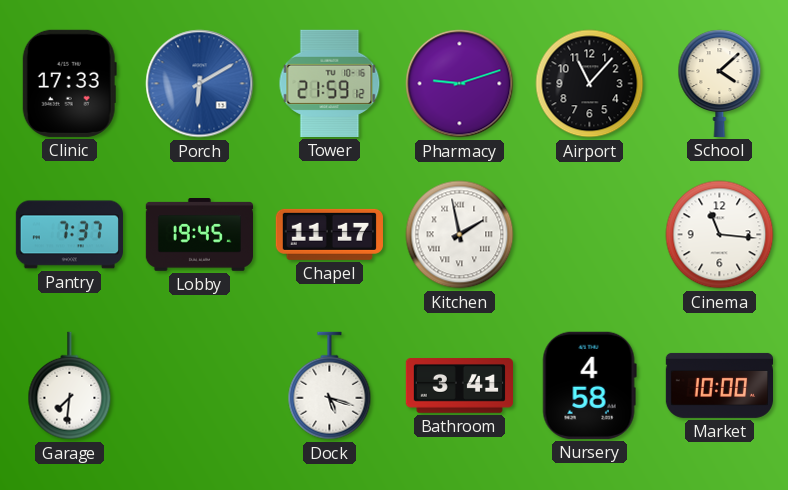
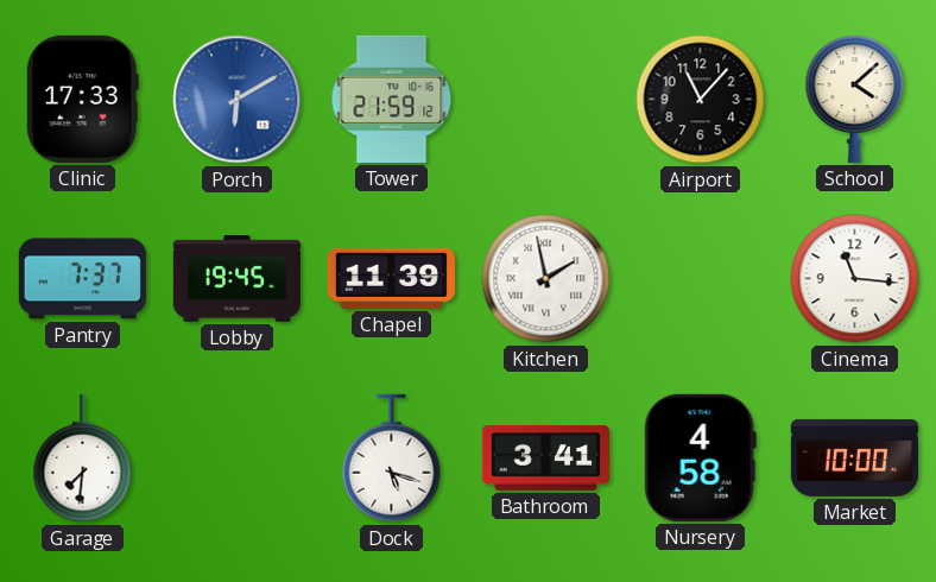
Pharmacy: 9:12 -> none
Chapel: 11:17 -> 11:39
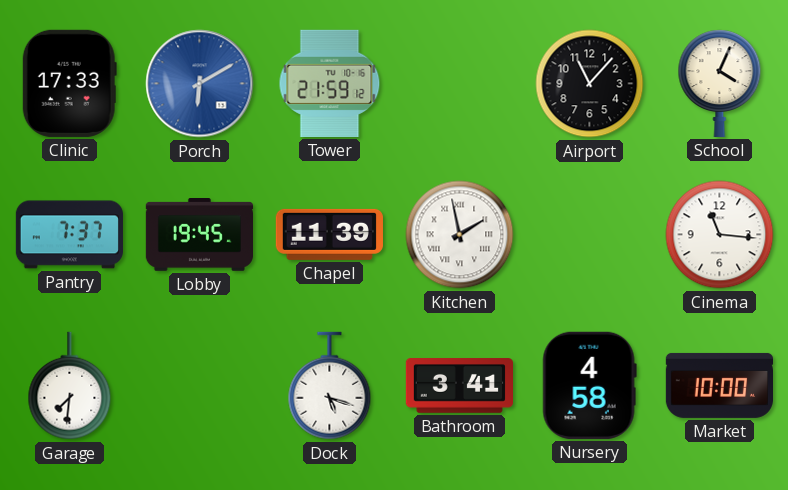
School: 4:08 -> 4:04
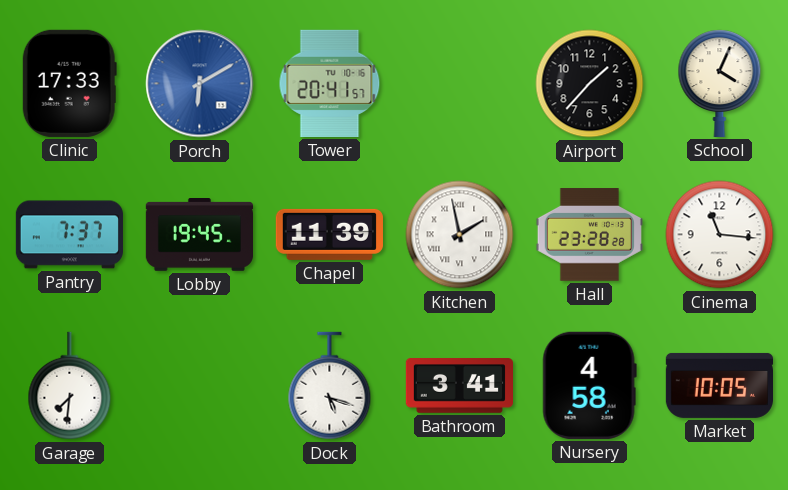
Tower: 21:59 -> 20:41
Airport: 11:07 -> 1:37
Hall: none -> 23:28
Market: 10:00 -> 10:05
